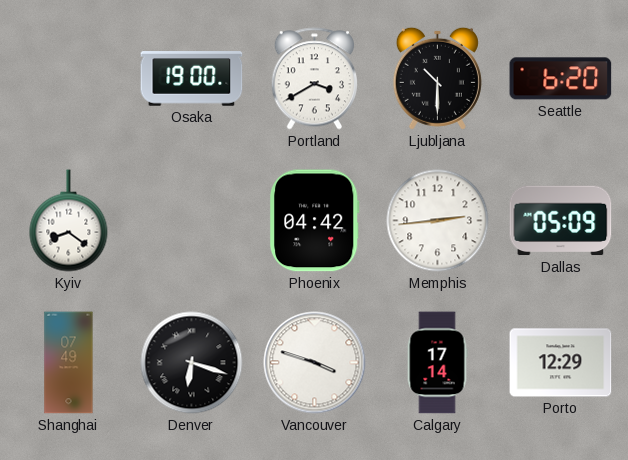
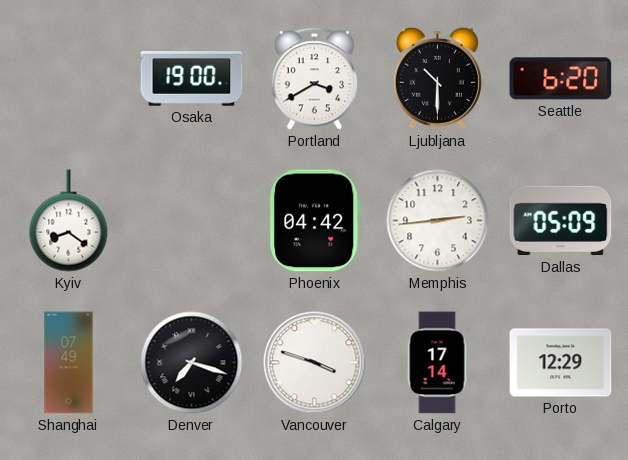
Denver: 6:18 -> 7:18
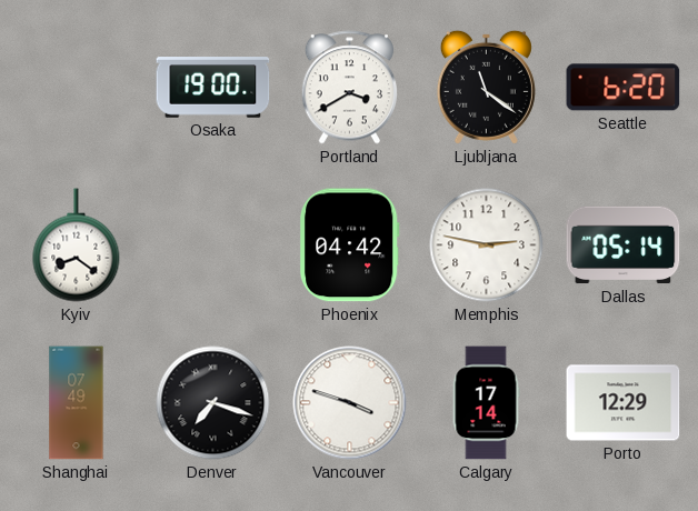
Ljubljana: 10:30 -> 11:21
Memphis: 2:44 -> 2:47
Dallas: 05:09 -> 05:14
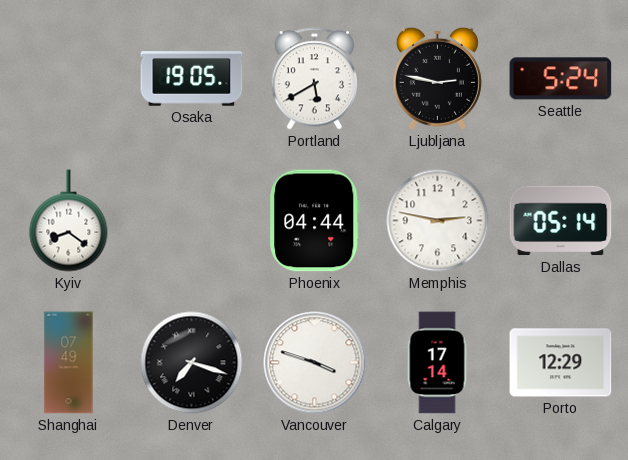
Osaka: 19:00 -> 19:05
Portland: 3:40 -> 5:40
Ljubljana: 11:21 -> 2:47
Seattle: 6:20 -> 5:24
Phoenix: 04:42 -> 04:44
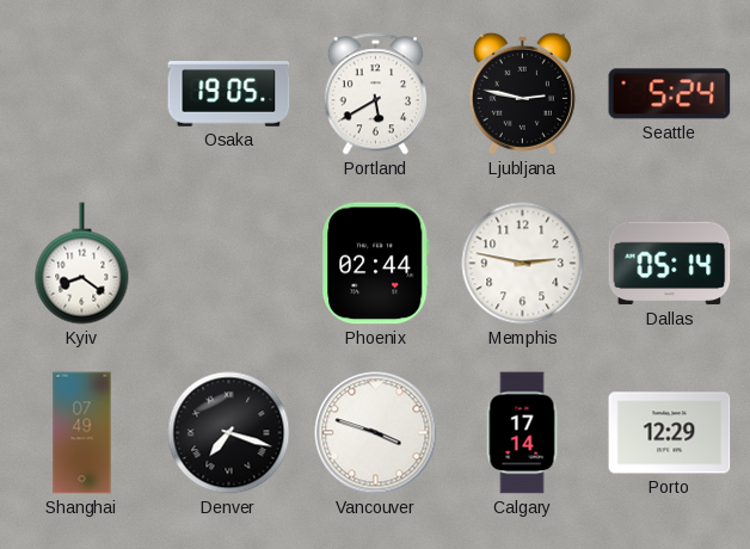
Phoenix: 04:44 -> 02:44
